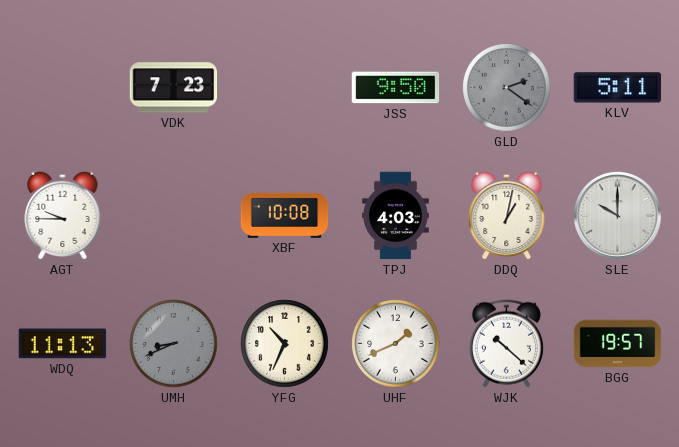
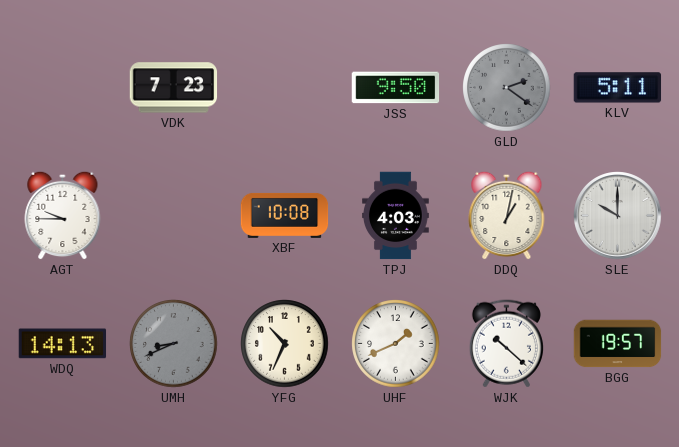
WDQ: 11:13 -> 14:13
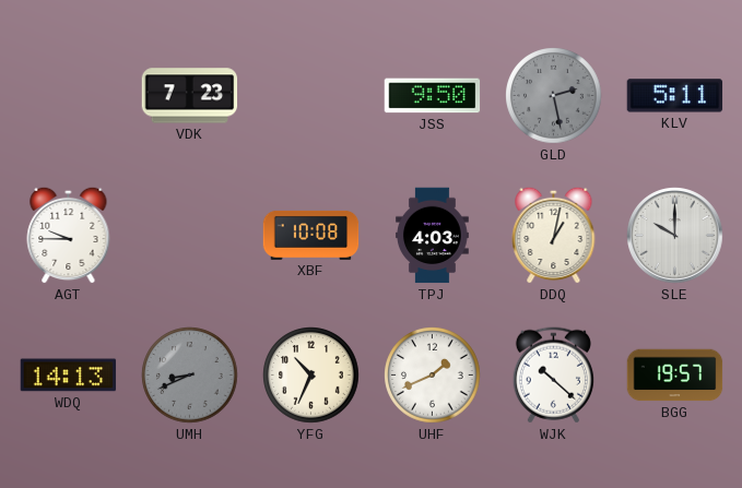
GLD: 2:21 -> 2:28
